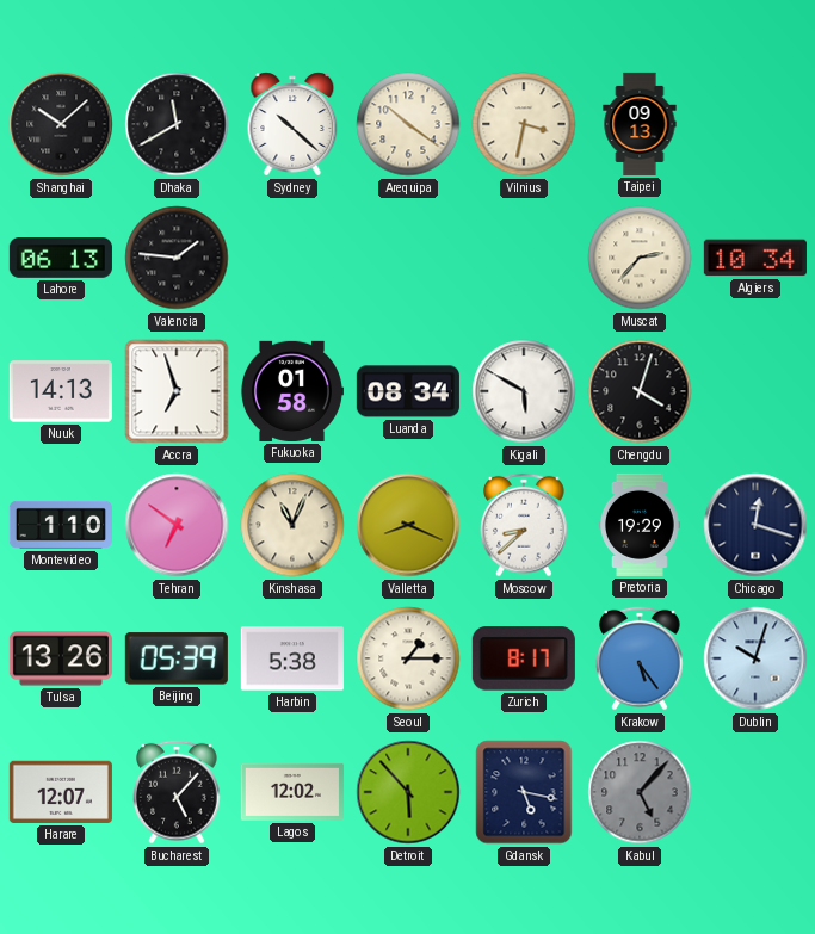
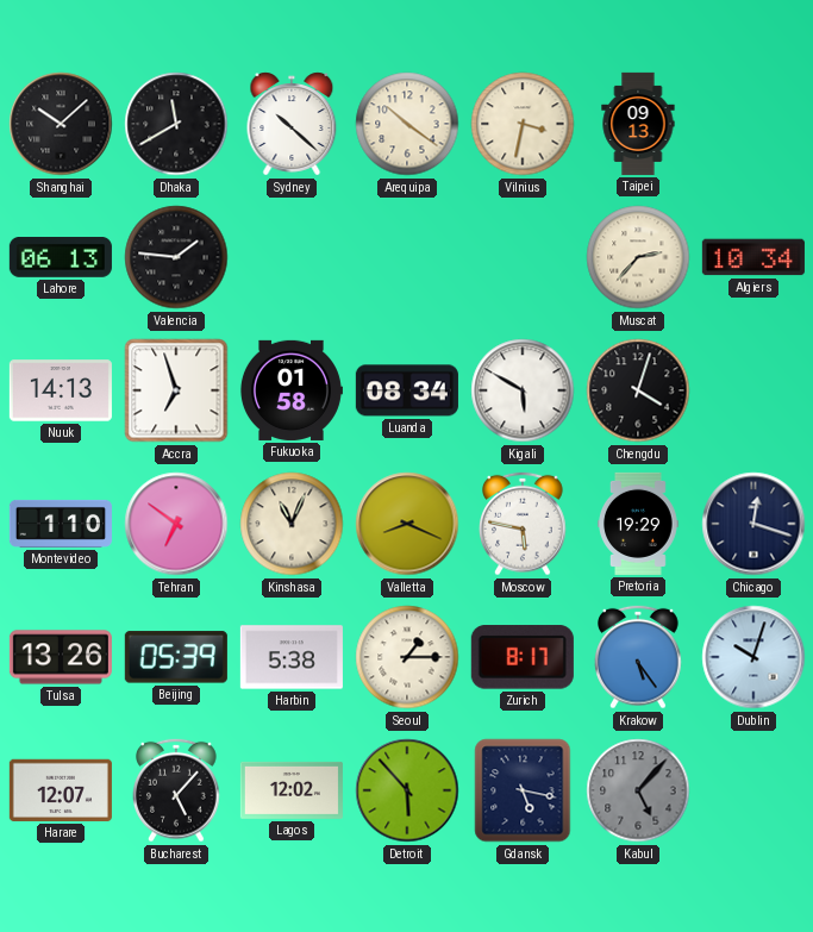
Moscow: 8:38 -> 5:47
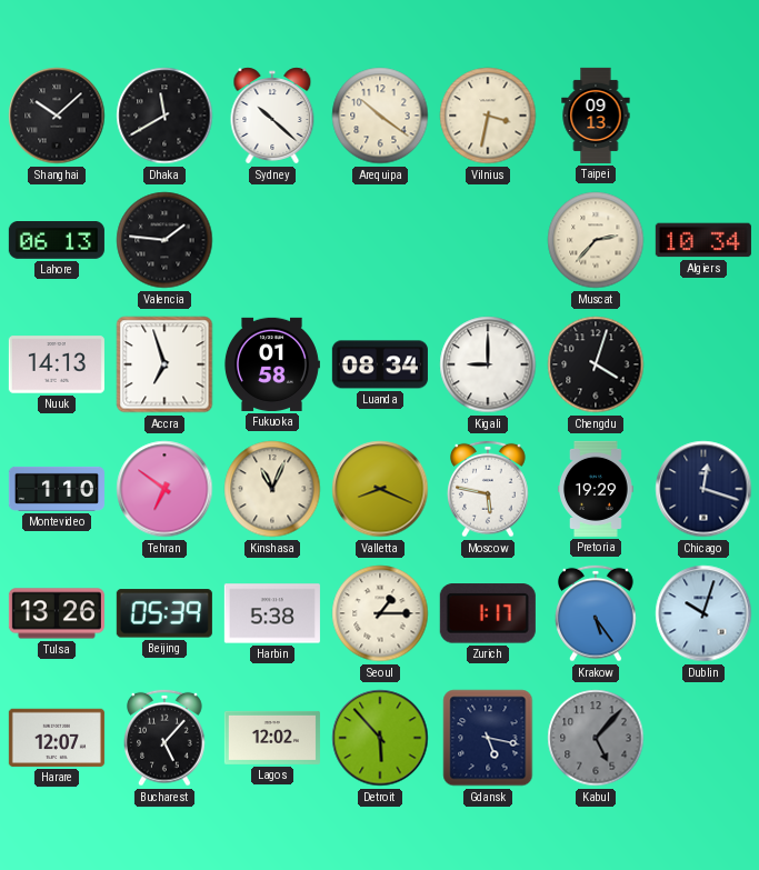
Kigali: 5:50 -> 9:00
Zurich: 8:17 -> 1:17
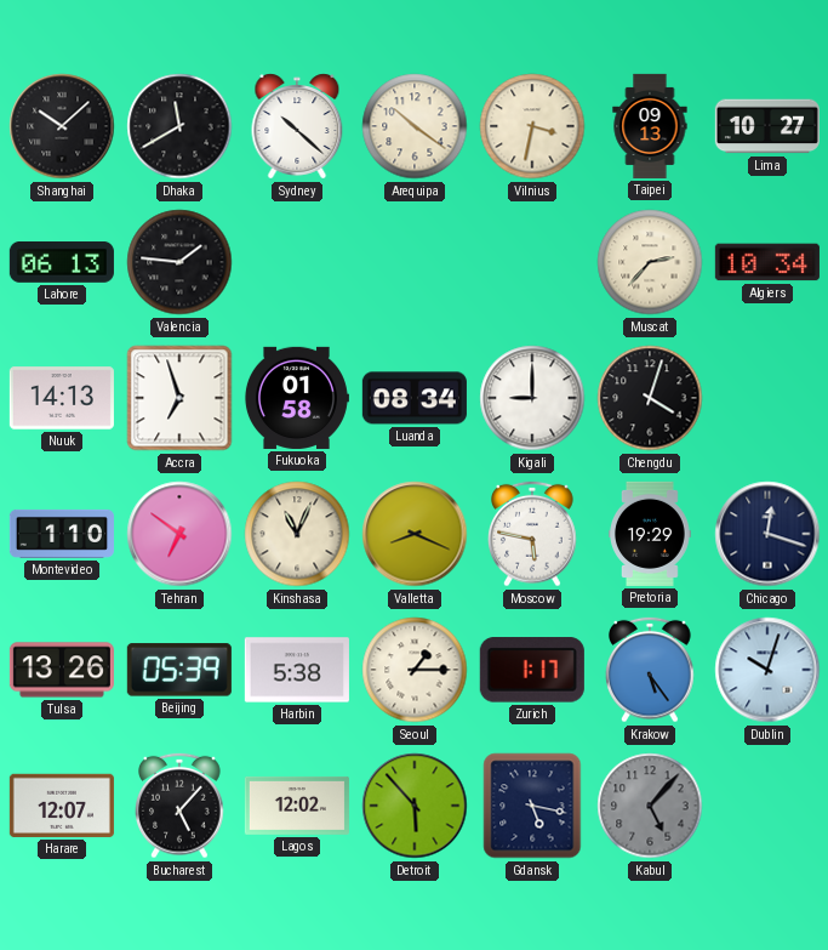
Lima: none -> 10:27
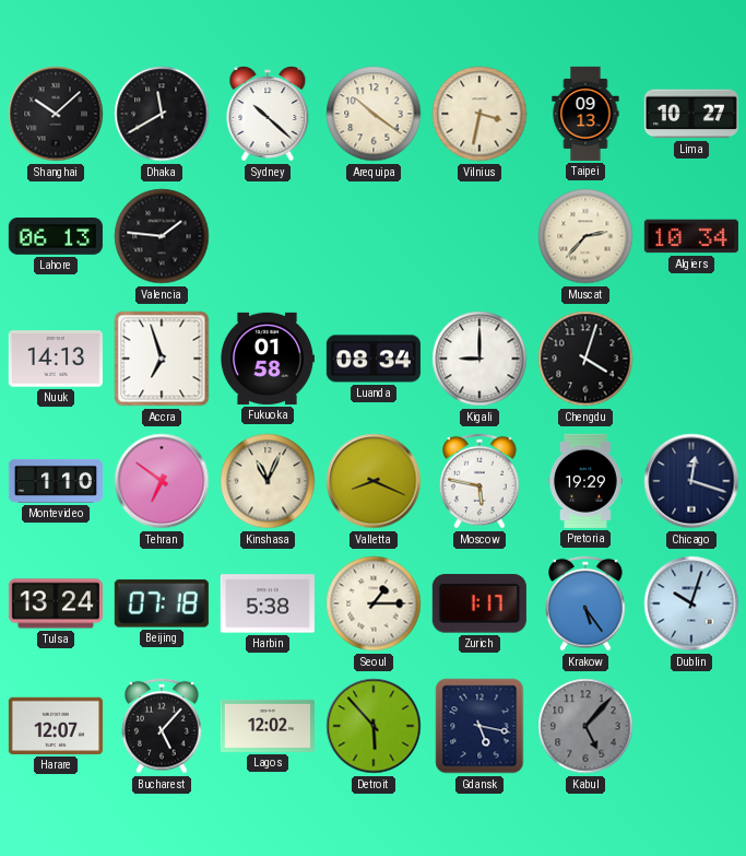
Tulsa: 13:26 -> 13:24
Beijing: 05:39 -> 07:18
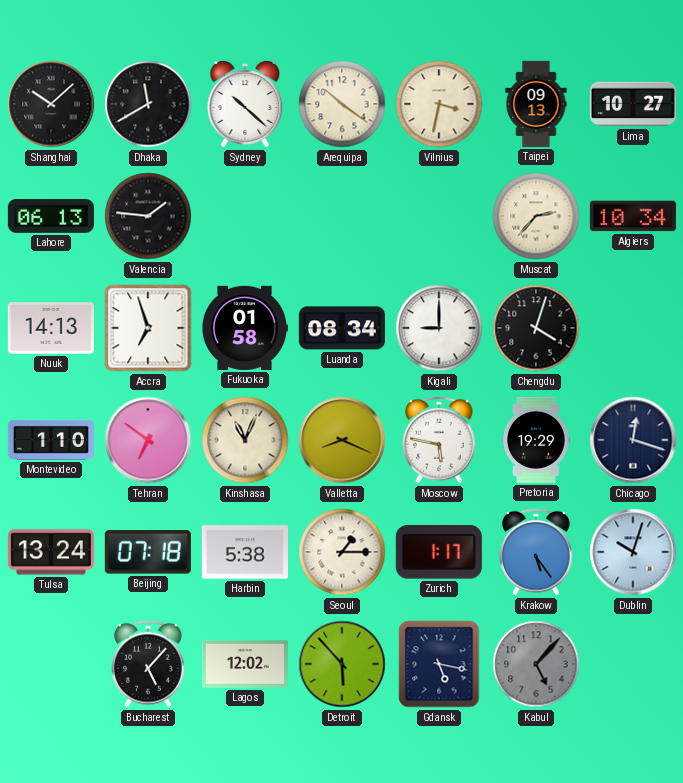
Harare: 12:07 -> none
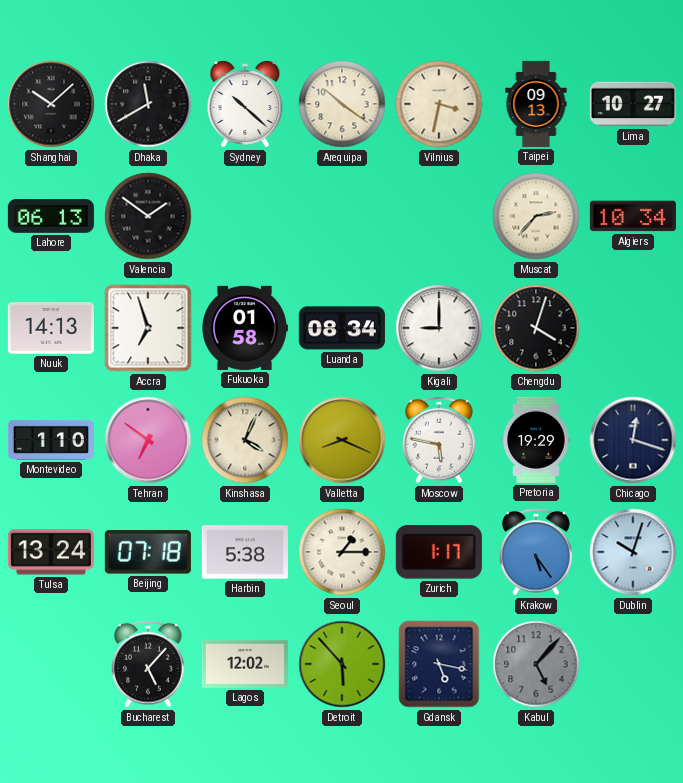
Valencia: 1:46 -> 1:51
Kinshasa: 11:04 -> 4:04
